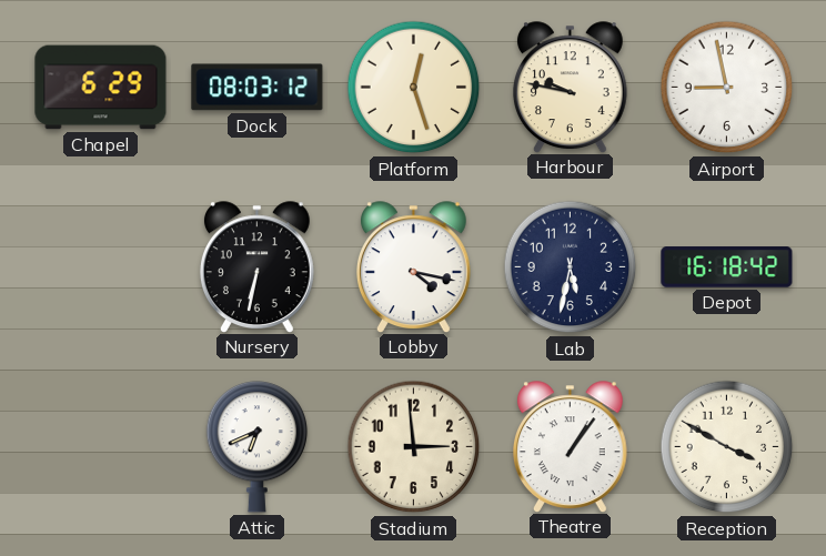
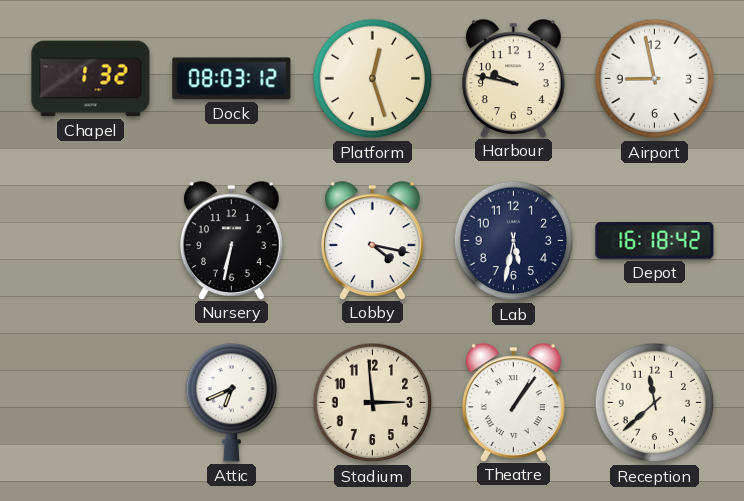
Chapel: 6:29 -> 1:32
Reception: 3:50 -> 11:38
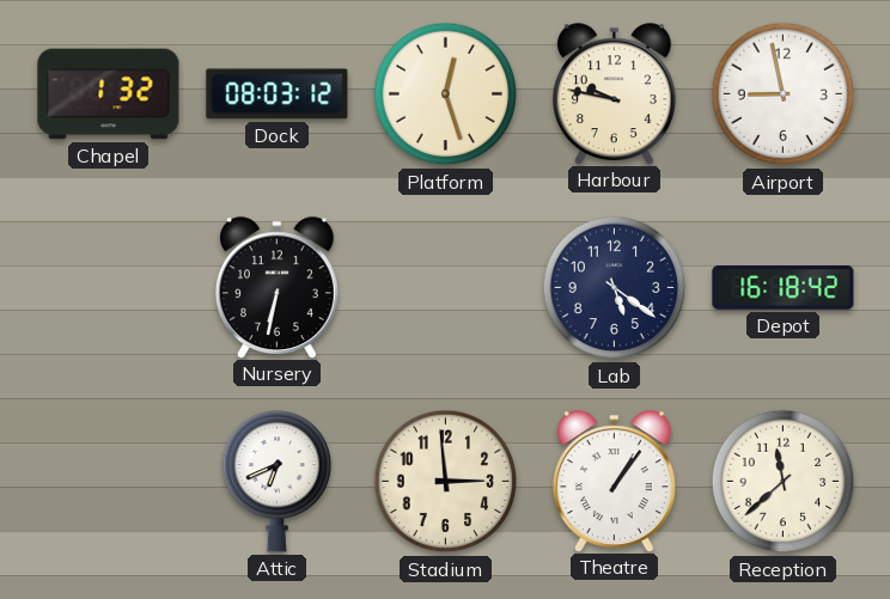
Lobby: 4:17 -> none
Lab: 5:32 -> 5:21
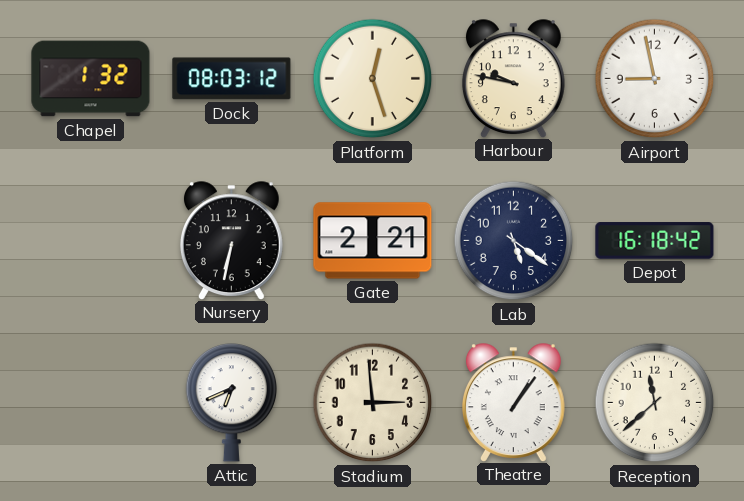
Gate: none -> 2:21
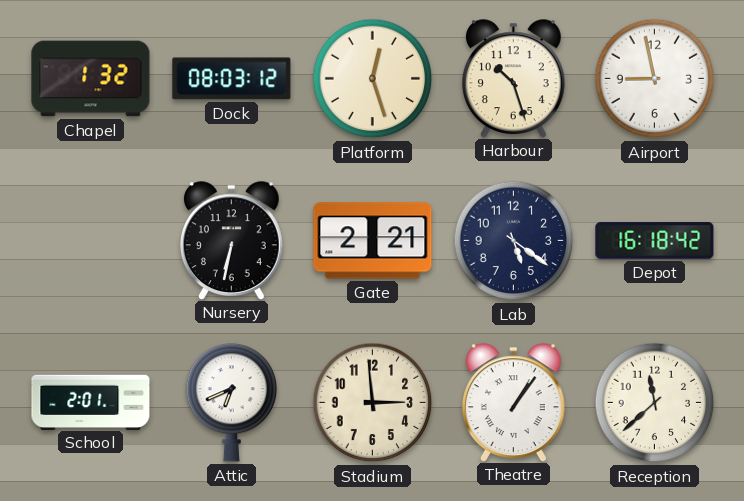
Harbour: 9:47 -> 10:27
School: none -> 2:01
